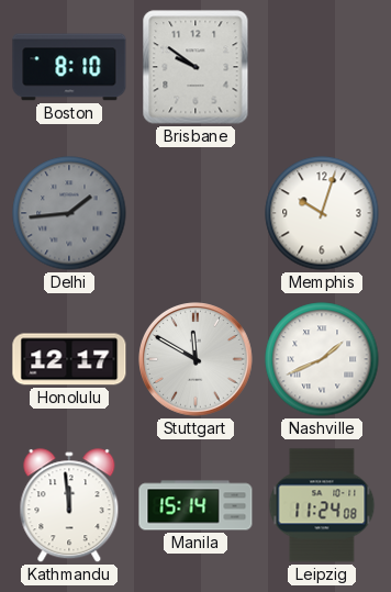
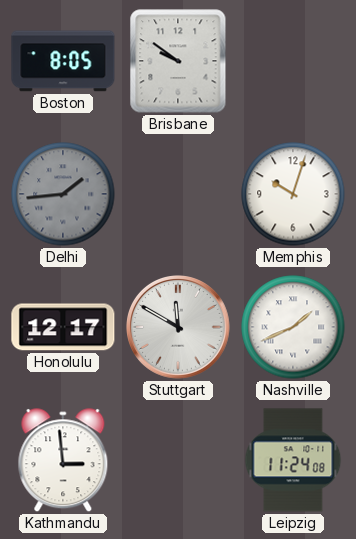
Boston: 8:10 -> 8:05
Kathmandu: 11:59 -> 2:59
Manila: 15:14 -> none
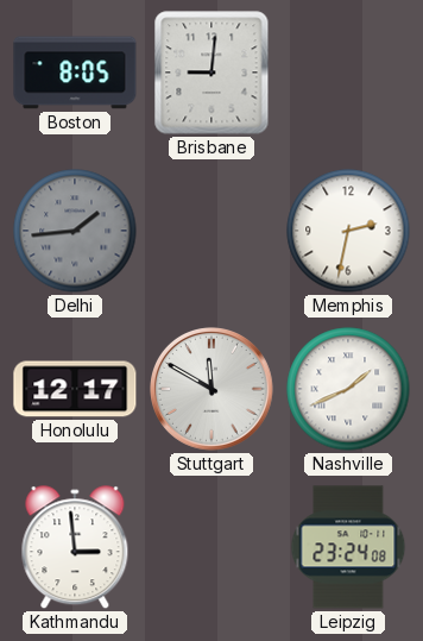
Brisbane: 9:51 -> 9:01
Memphis: 10:03 -> 2:32
Leipzig: 11:24 -> 23:24
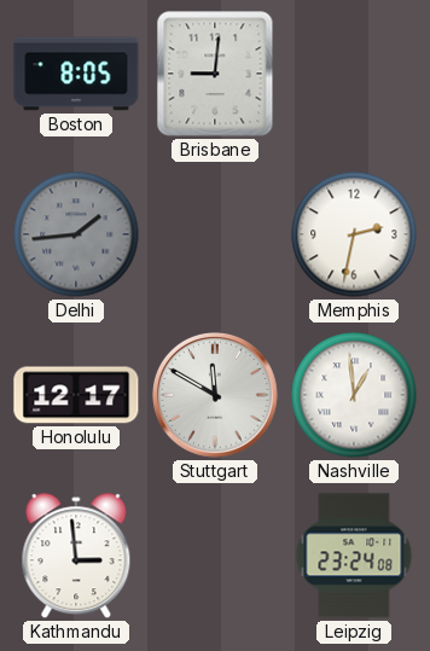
Nashville: 1:41 -> 12:59
